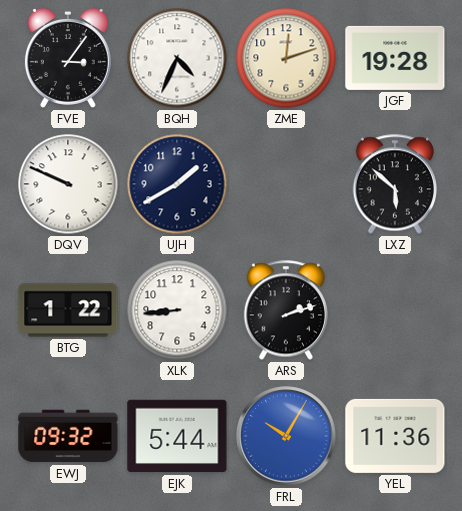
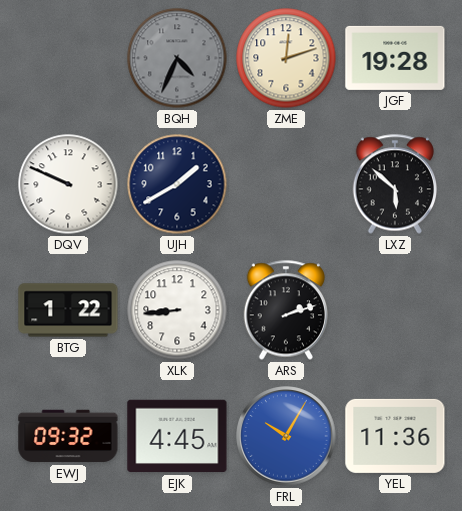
FVE: 3:06 -> none
BQH dial: white -> grey
EJK: 5:44 -> 4:45
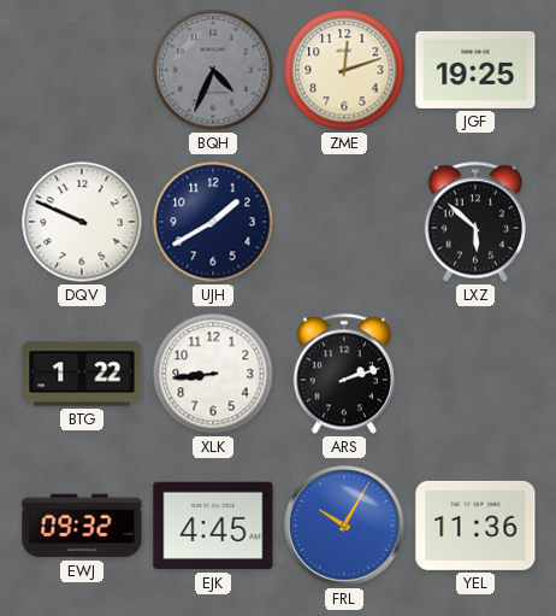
JGF: 19:28 -> 19:25
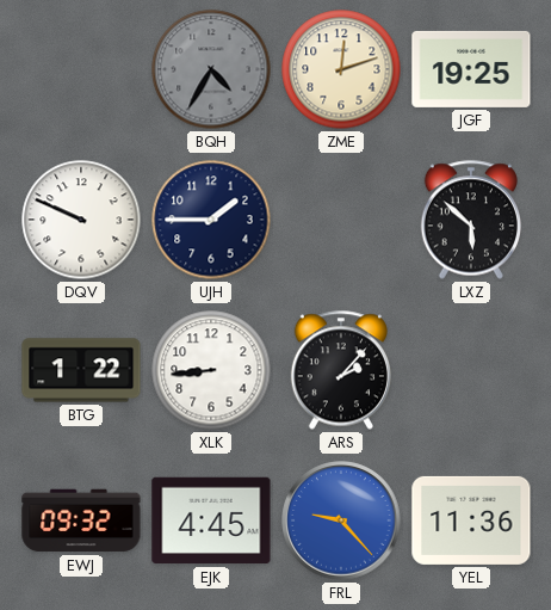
BQH: 4:34 -> 4:35
UJH: 1:40 -> 1:45
ARS: 2:12 -> 2:07
FRL: 10:05 -> 9:23
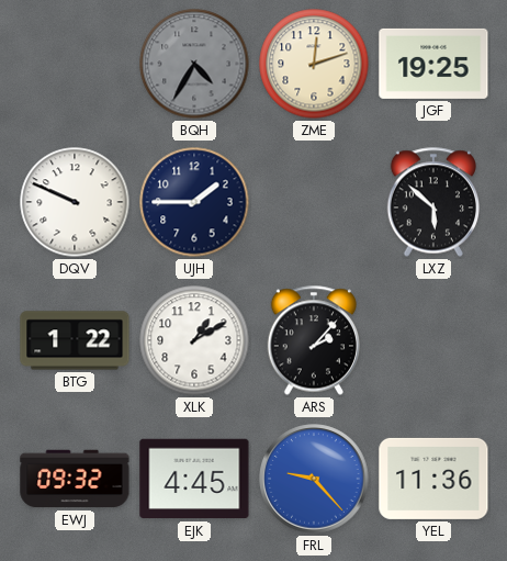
XLK: 8:44 -> 1:10
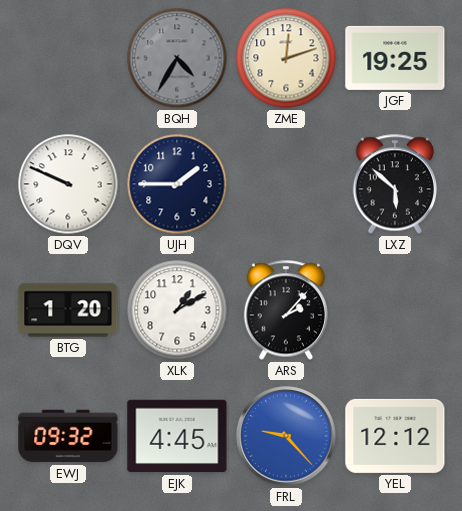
BTG: 1:22 -> 1:20
YEL: 11:36 -> 12:12
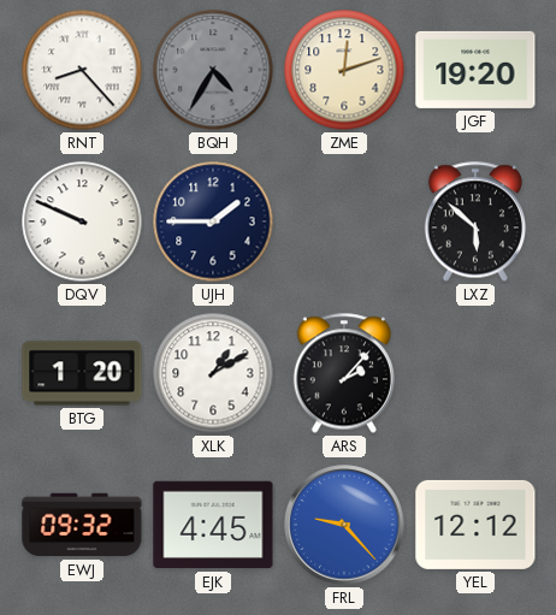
RNT: none -> 8:23
JGF: 19:25 -> 19:20
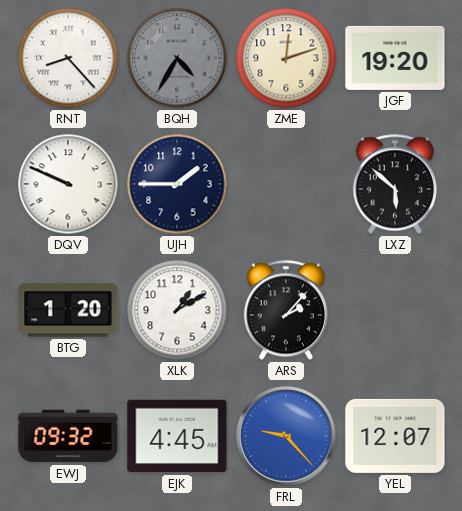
YEL: 12:12 -> 12:07
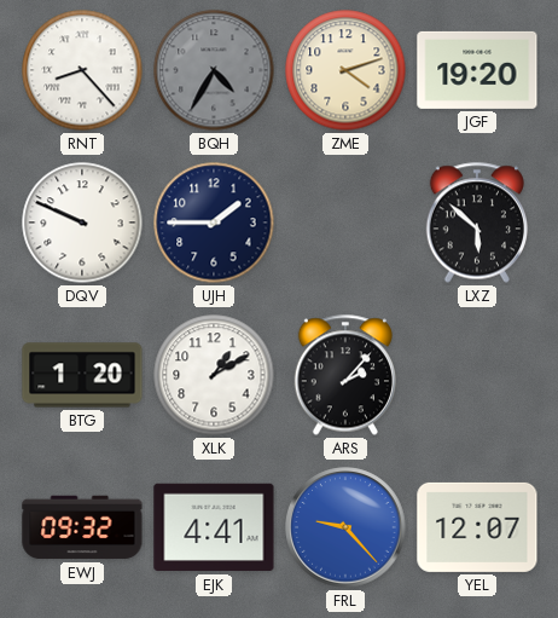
ZME: 12:12 -> 4:12
EJK: 4:45 -> 4:41
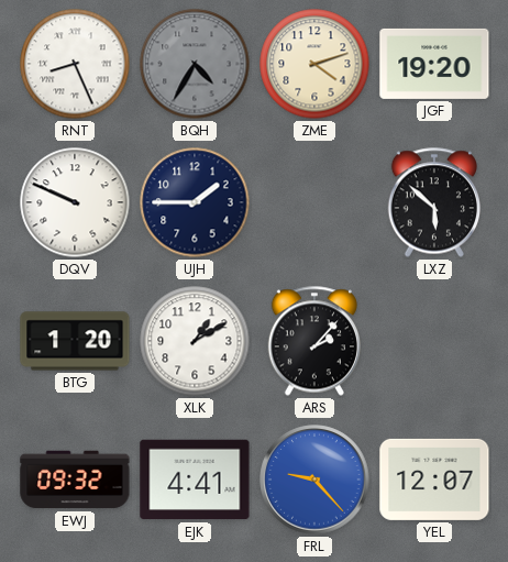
RNT: 8:23 -> 8:26
